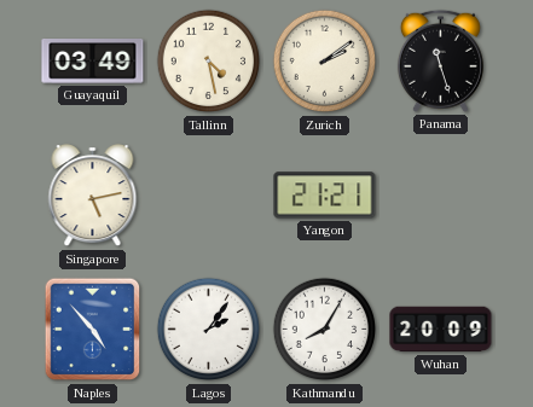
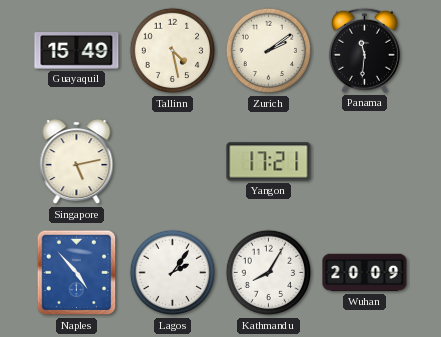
Guayaquil: 03:49 -> 15:49
Panama: 11:27 -> 11:31
Yangon: 21:21 -> 17:21
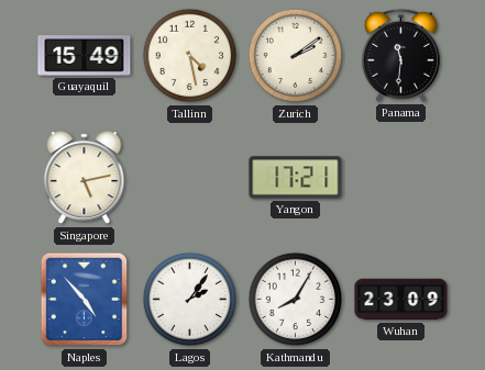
Wuhan: 20:09 -> 23:09
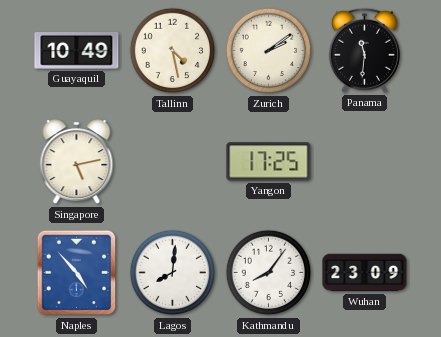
Guayaquil: 15:49 -> 10:49
Yangon: 17:21 -> 17:25
Lagos: 2:06 -> 8:01
Kathmandu: 8:05 -> 8:06
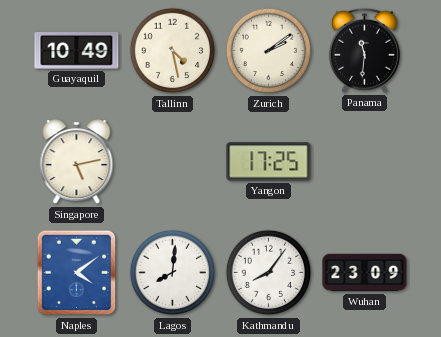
Naples: 4:53 -> 4:09
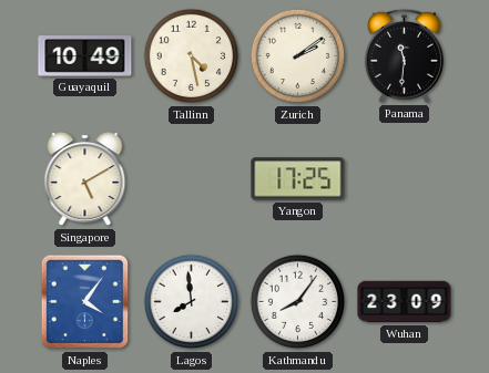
Singapore: 5:13 -> 5:10
Naples: 4:09 -> 4:06
Lagos: 8:01 -> 7:59
